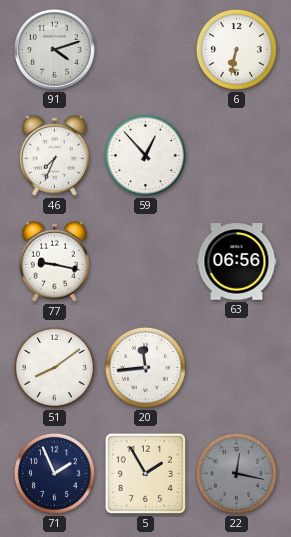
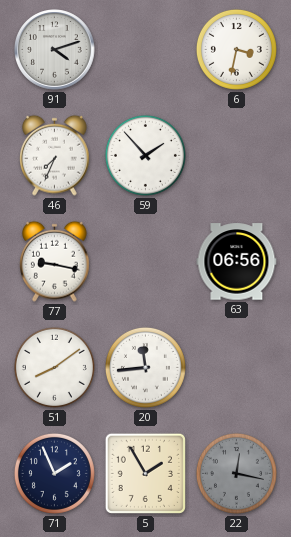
6: 6:32 -> 3:32
59: 12:53 -> 1:53
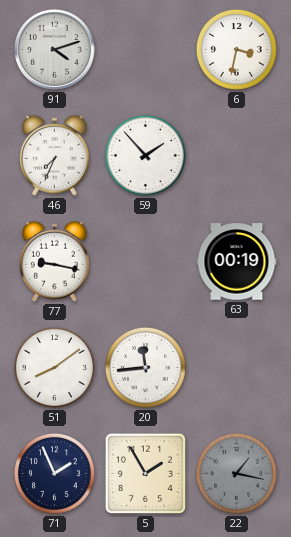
63: 06:56 -> 00:19
22: 12:17 -> 1:17
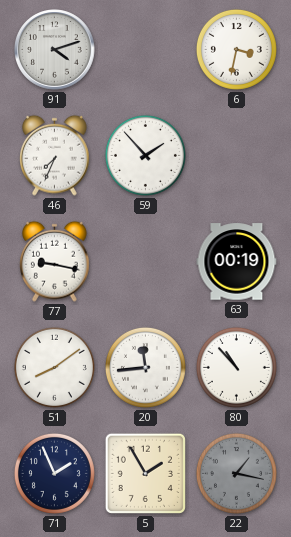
80: none -> 10:53
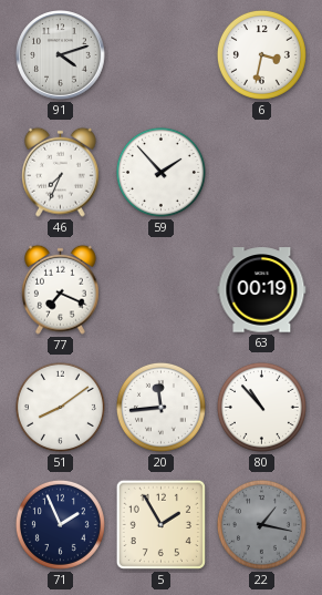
77: 9:17 -> 7:19
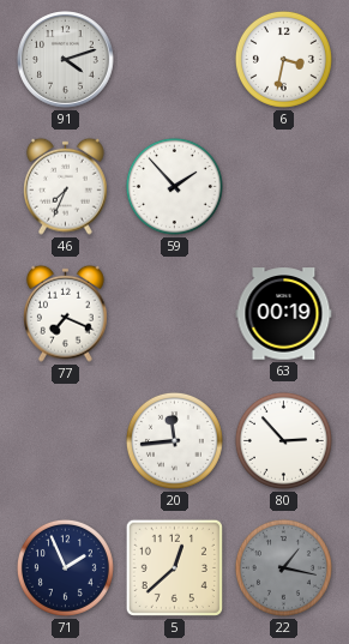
51: 8:09 -> none
80: 10:53 -> 2:53
5: 1:55 -> 12:38
